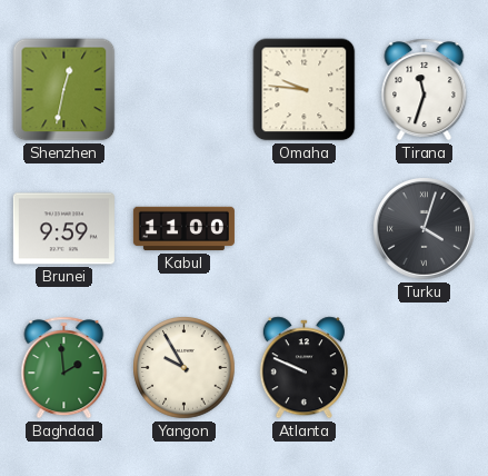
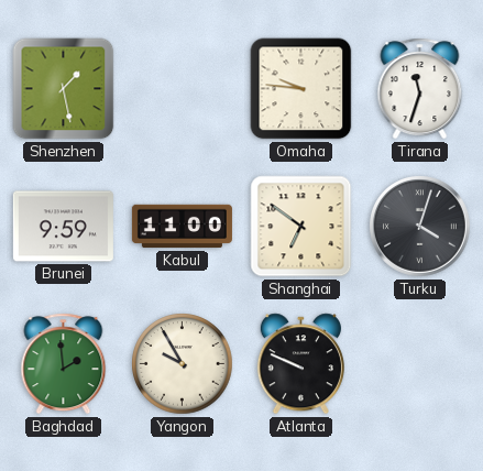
Shenzhen: 12:32 -> 1:28
Shanghai: none -> 6:51
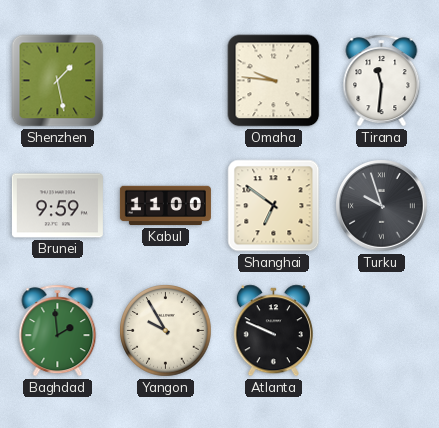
Tirana: 11:33 -> 11:31
Turku: 4:03 -> 9:57
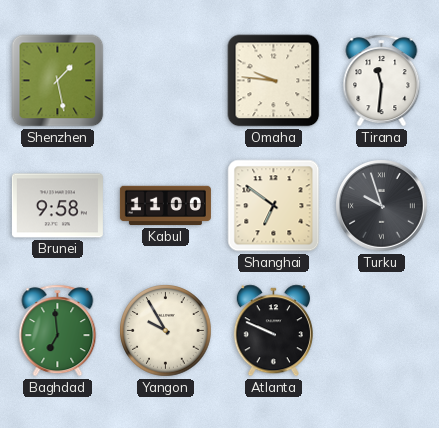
Brunei: 9:59 -> 9:58
Baghdad: 1:59 -> 6:59
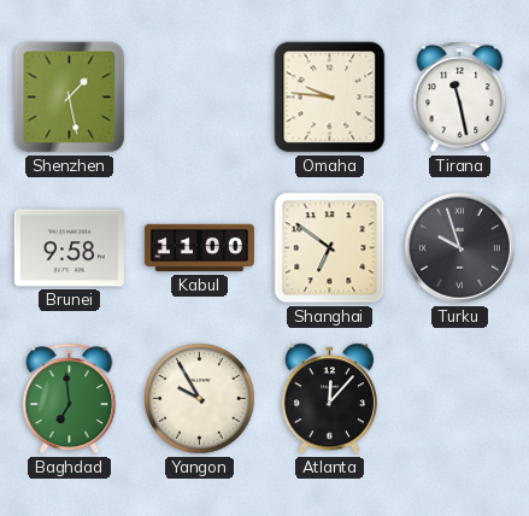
Tirana: 11:31 -> 11:28
Atlanta: 9:49 -> 12:07
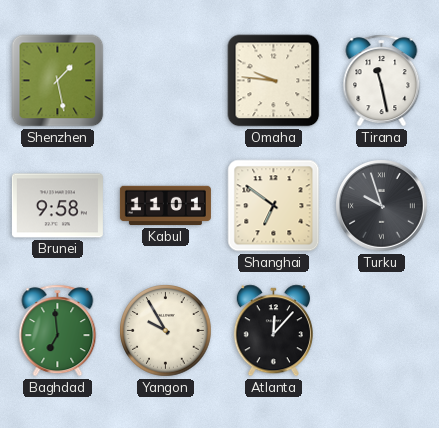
Kabul: 11:00 -> 11:01
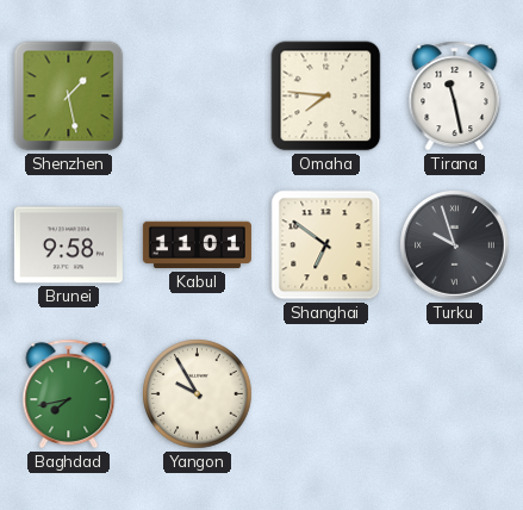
Omaha: 9:46 -> 7:46
Baghdad: 6:59 -> 7:43
Atlanta: 12:07 -> none
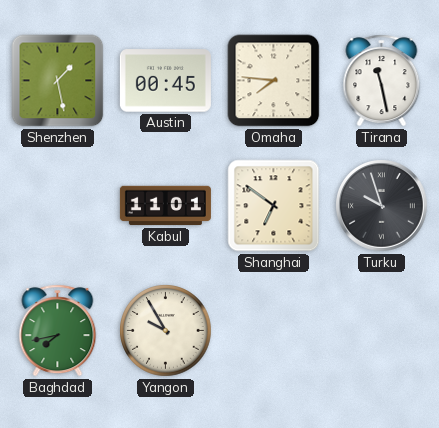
Austin: none -> 00:45
Brunei: 9:58 -> none
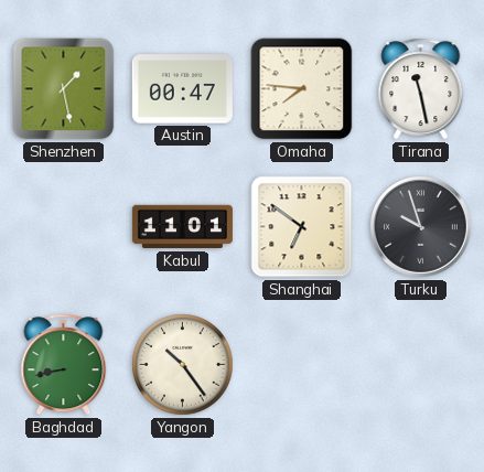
Austin: 00:45 -> 00:47
Baghdad: 7:43 -> 8:43
Yangon: 9:55 -> 10:24
